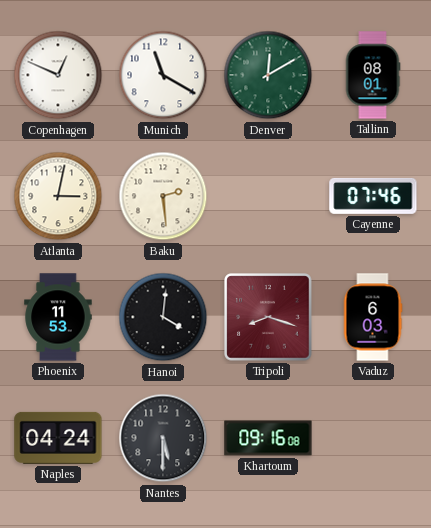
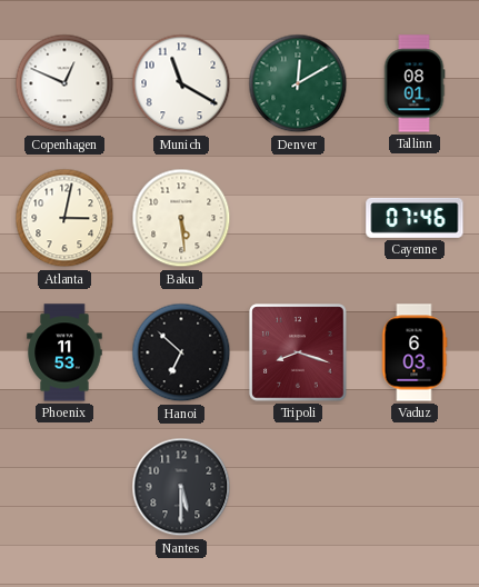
Baku: 2:29 -> 5:29
Hanoi: 4:01 -> 6:52
Naples: 04:24 -> none
Khartoum: 09:16 -> none
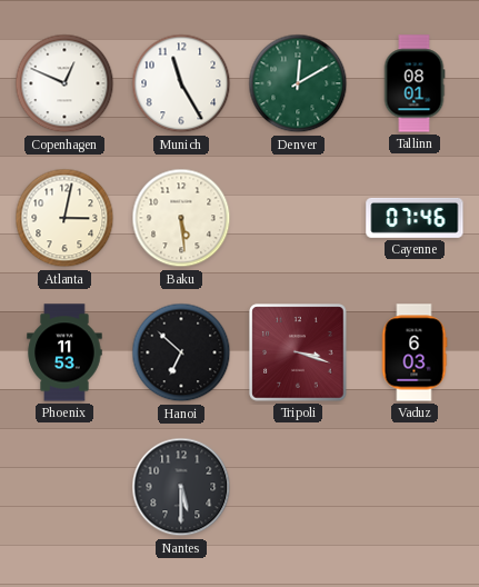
Munich: 11:20 -> 11:25
Tripoli: 8:18 -> 3:18
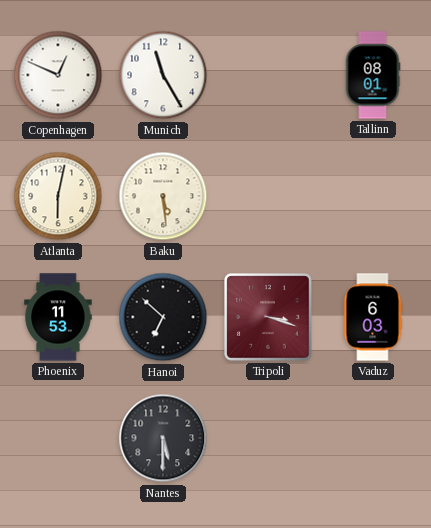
Denver: 12:10 -> none
Atlanta: 3:02 -> 6:02
Cayenne: 07:46 -> none
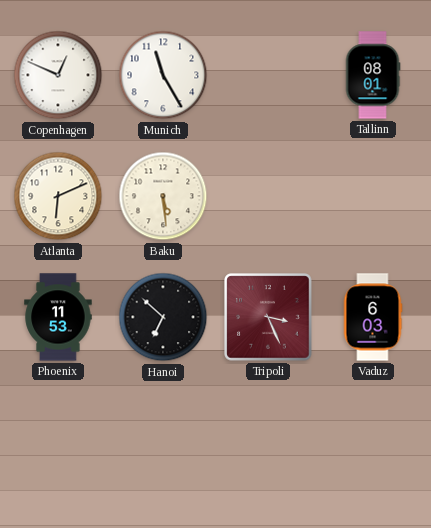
Atlanta: 6:02 -> 6:11
Tripoli: 3:18 -> 3:26
Nantes: 5:30 -> none
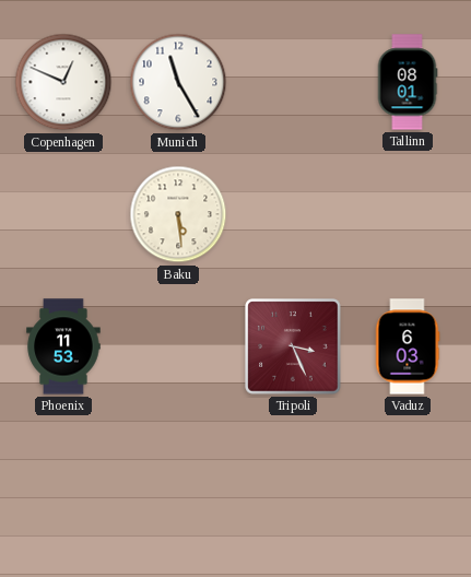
Atlanta: 6:11 -> none
Hanoi: 6:52 -> none
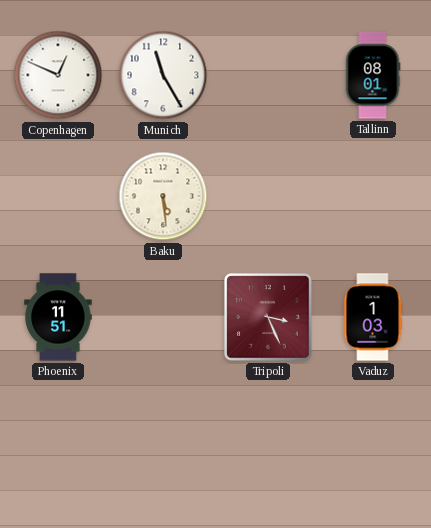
Phoenix: 11:53 -> 11:51
Vaduz: 6:03 -> 1:03
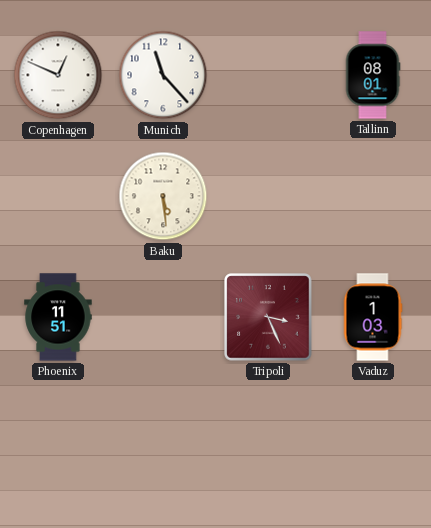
Munich: 11:25 -> 11:23
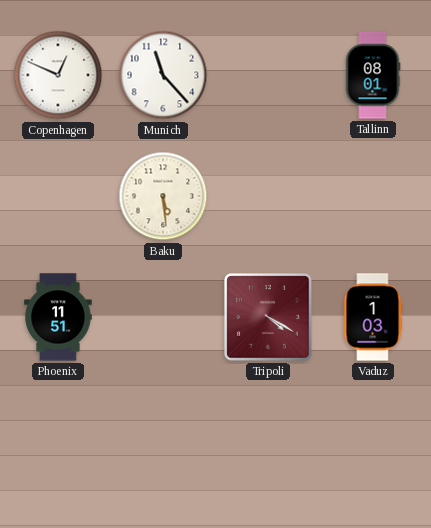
Tripoli: 3:26 -> 4:20
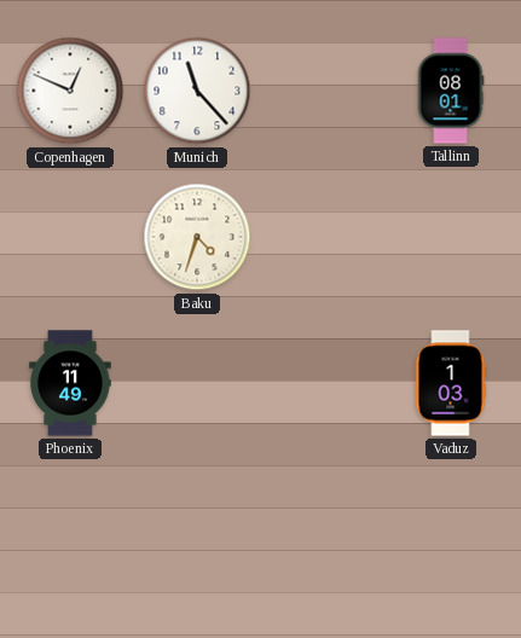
Baku: 5:29 -> 4:33
Phoenix: 11:51 -> 11:49
Tripoli: 4:20 -> none
